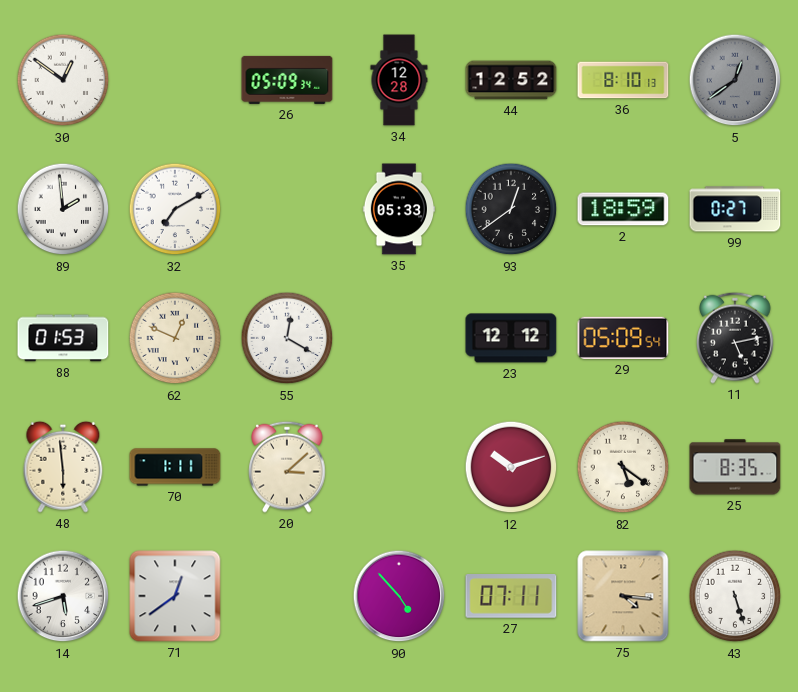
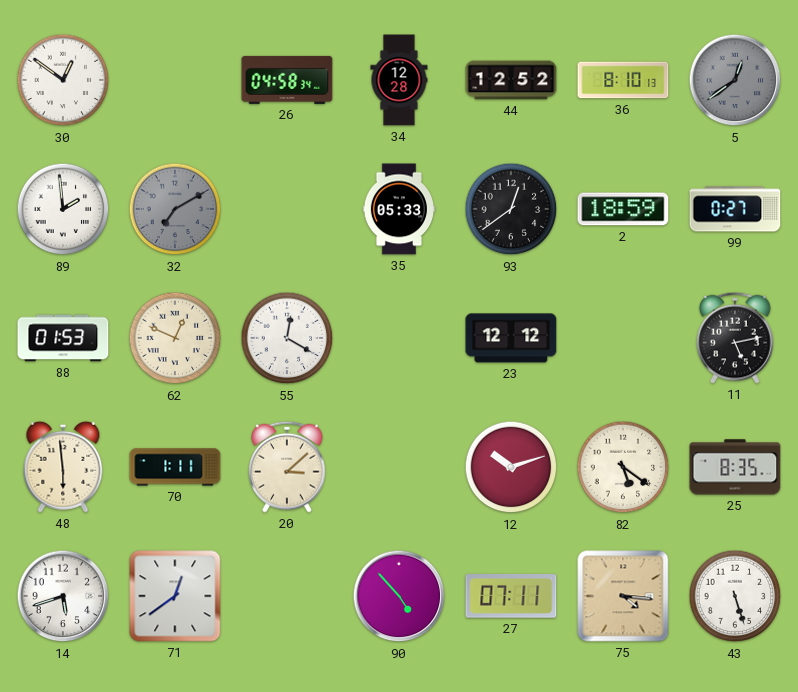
26: 05:09 -> 04:58
32 dial: white -> grey
29: 05:09 -> none
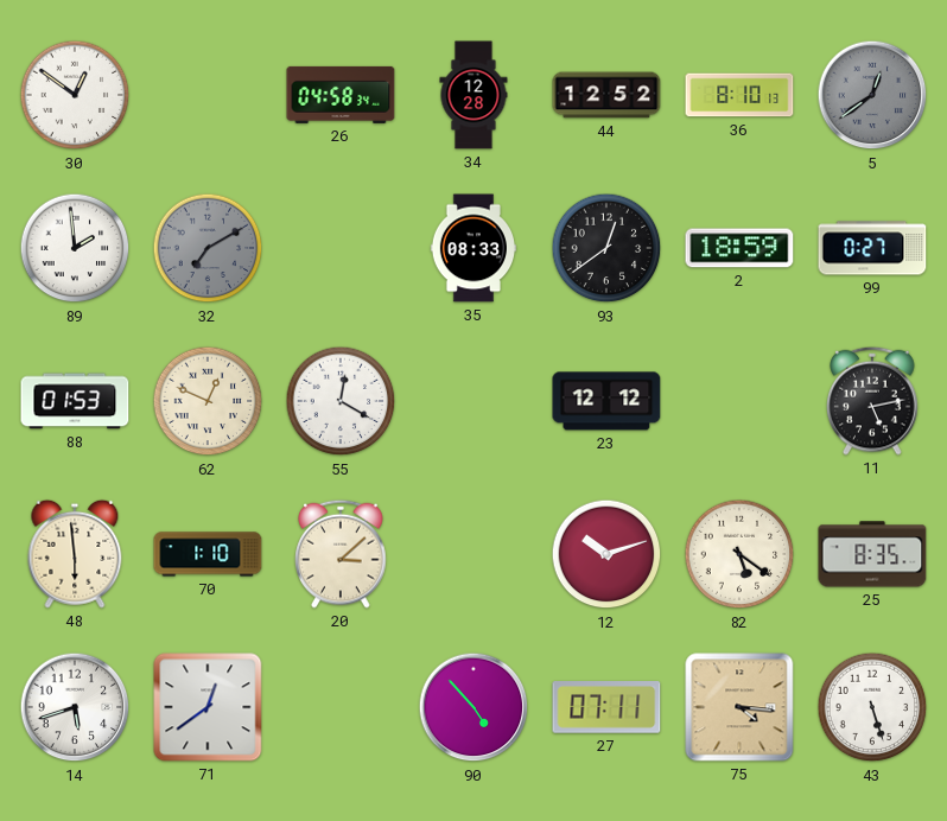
35: 05:33 -> 08:33
70: 1:11 -> 1:10
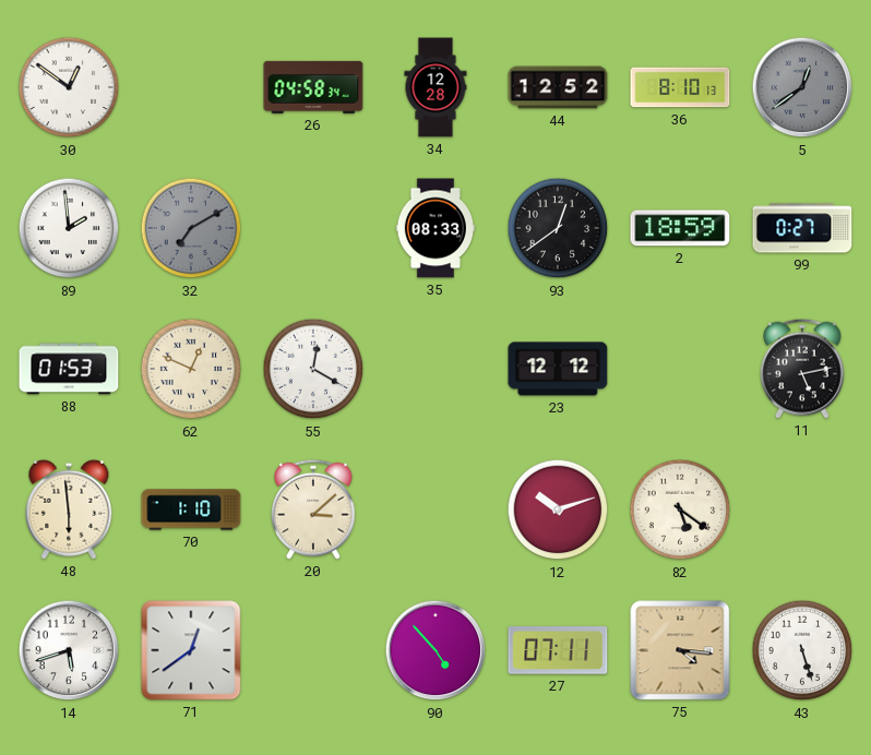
25: 8:35 -> none
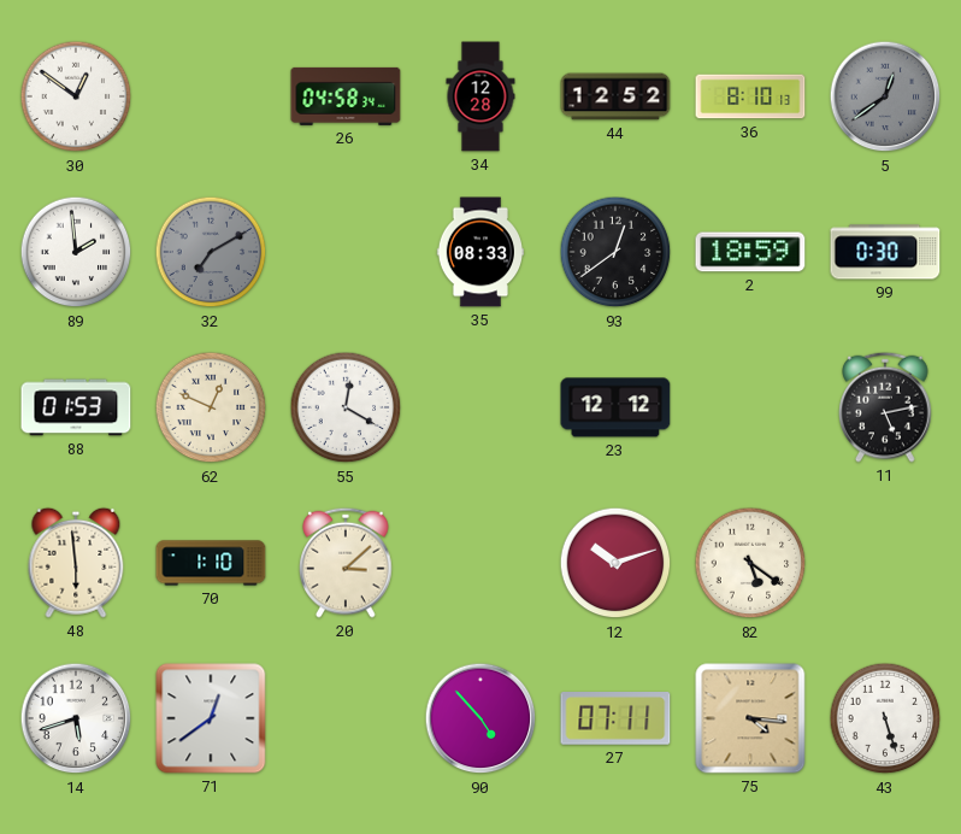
99: 0:27 -> 0:30
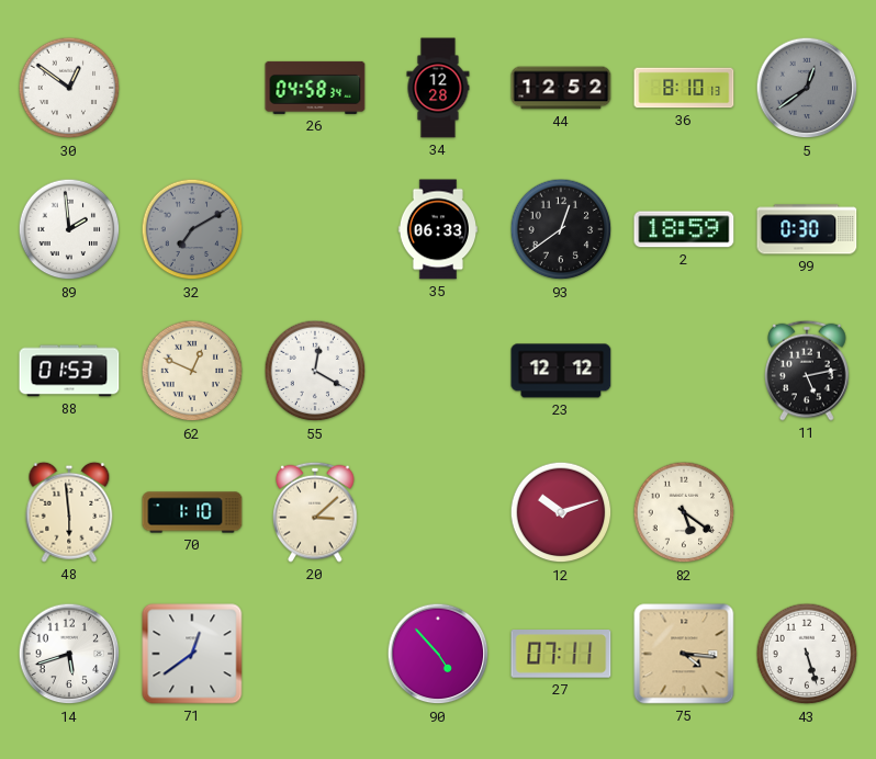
35: 08:33 -> 06:33
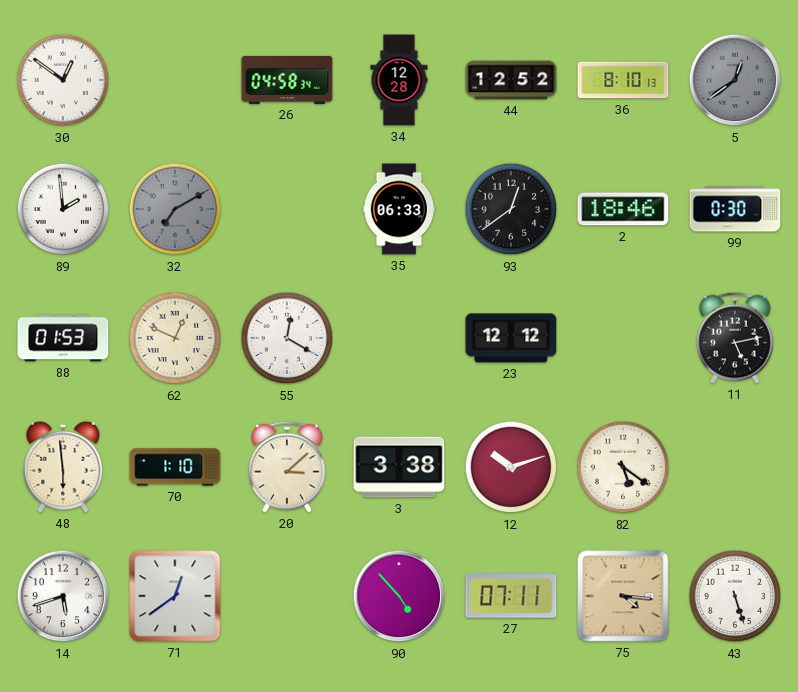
2: 18:59 -> 18:46
3: none -> 3:38
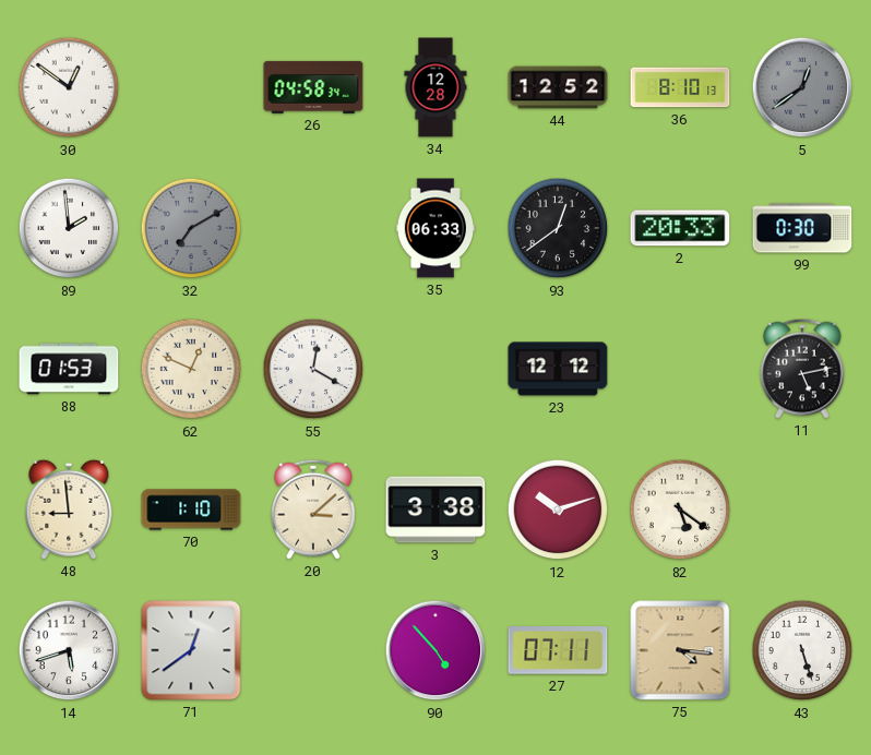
2: 18:46 -> 20:33
48: 5:59 -> 8:59
